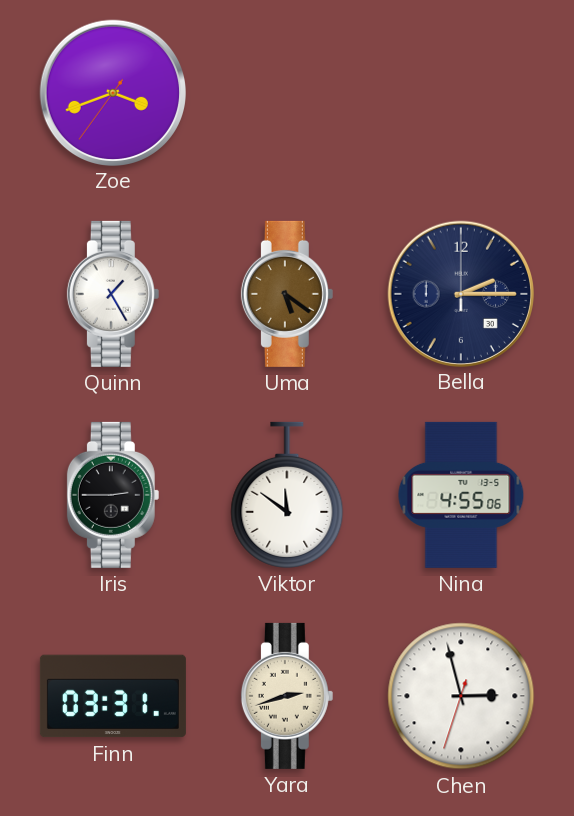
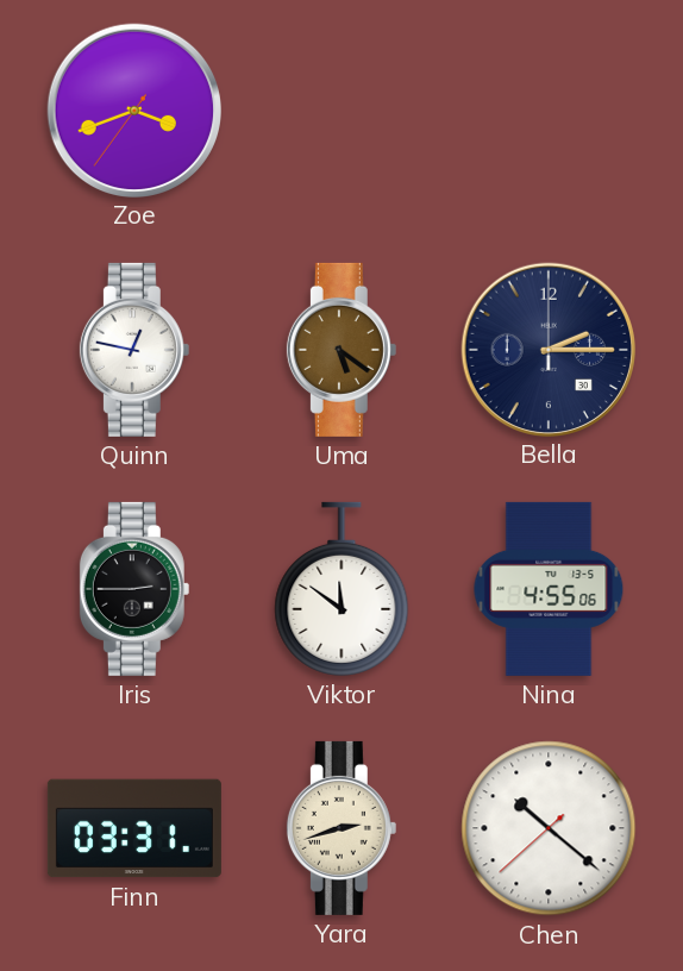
Quinn: 1:25 -> 12:47
Chen: 2:57 -> 10:21
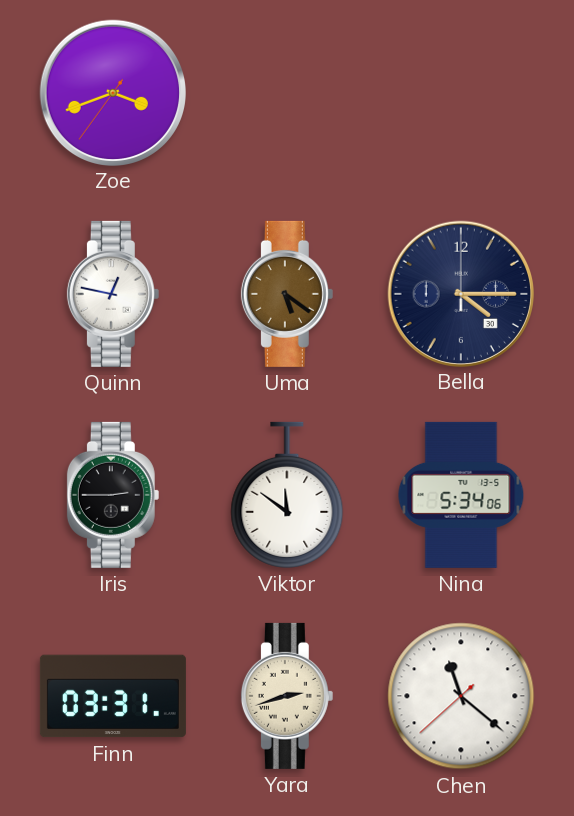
Bella: 2:15 -> 4:15
Nina: 4:55 -> 5:34
Chen: 10:21 -> 11:21
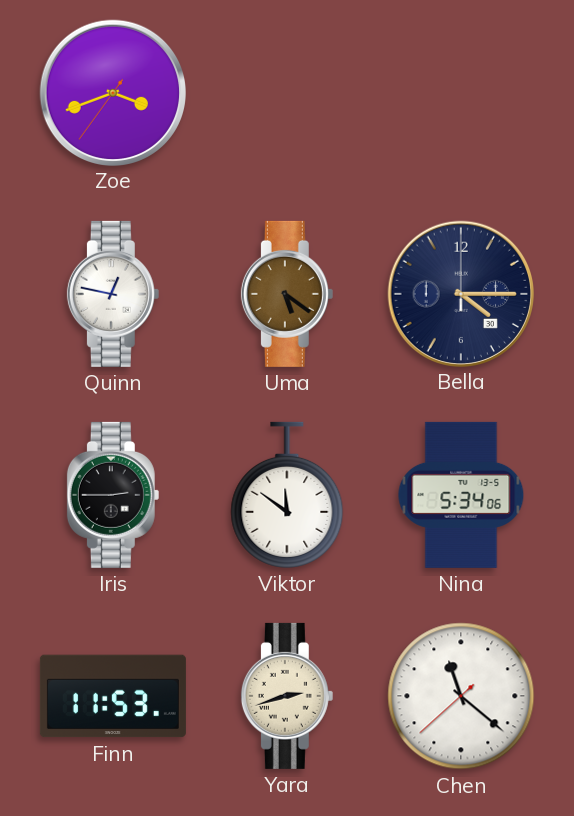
Finn: 03:31 -> 11:53
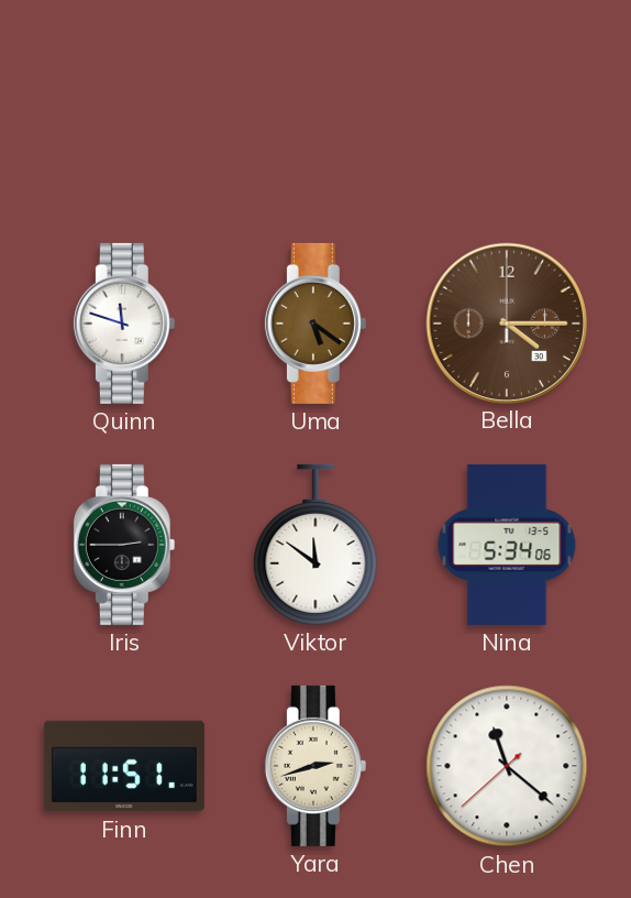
Zoe: 3:41 -> none
Quinn: 12:47 -> 11:48
Bella dial: navy -> brown
Finn: 11:53 -> 11:51
